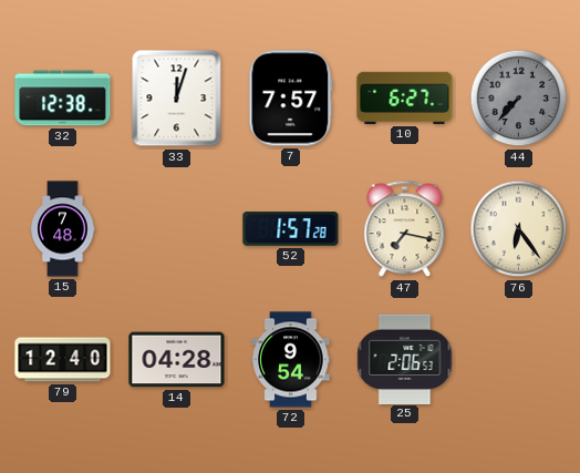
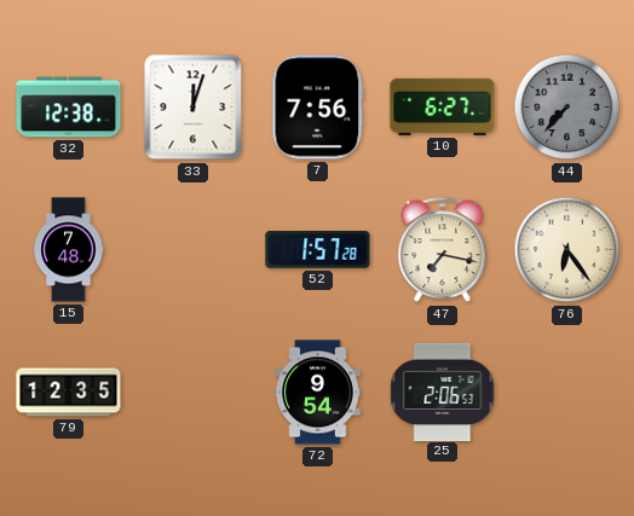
7: 7:57 -> 7:56
79: 12:40 -> 12:35
14: 04:28 -> none
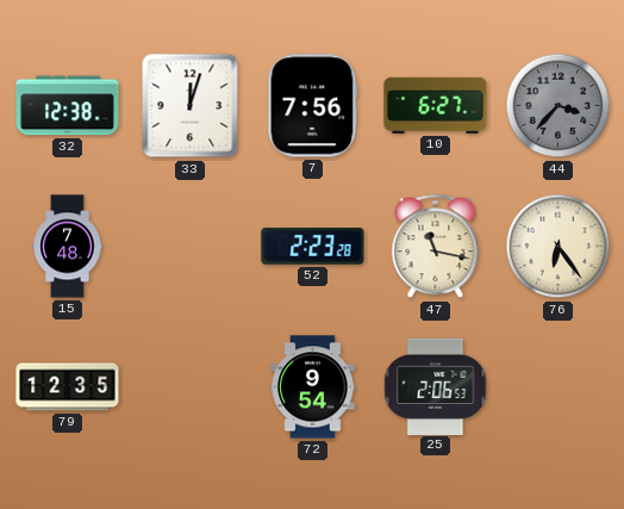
44: 7:37 -> 3:37
52: 1:57 -> 2:23
47: 7:17 -> 11:17
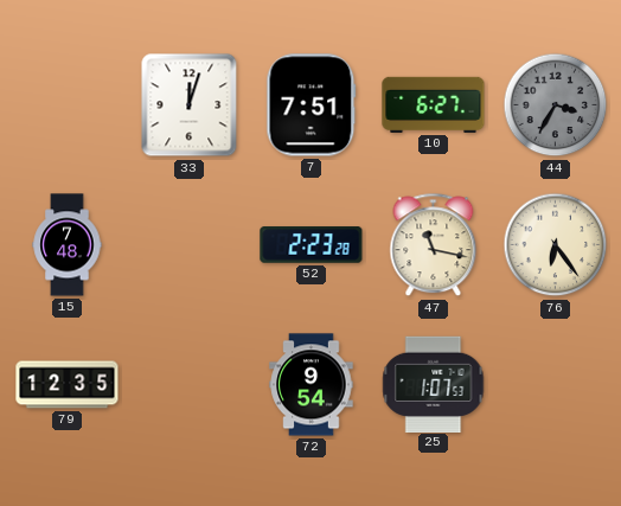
32: 12:38 -> none
7: 7:56 -> 7:51
44: 3:37 -> 3:35
25: 2:06 -> 1:07
